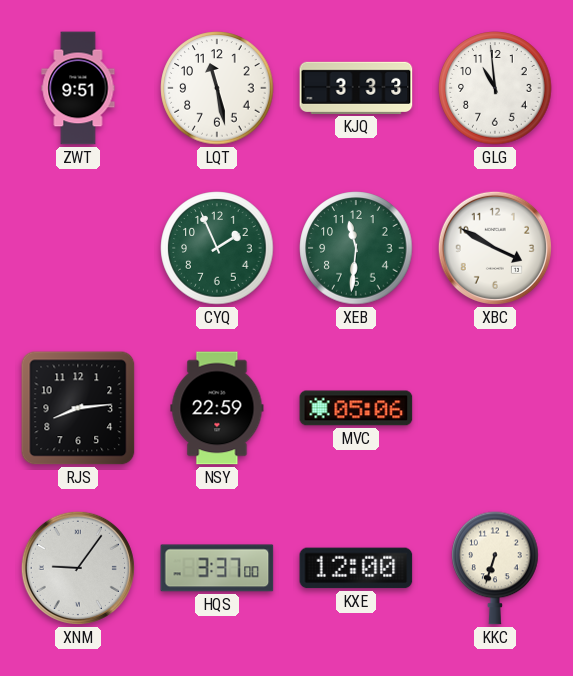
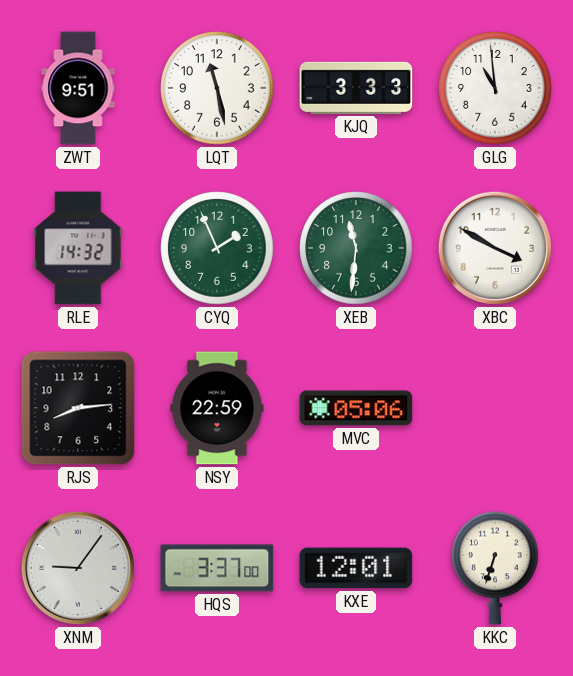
RLE: none -> 14:32
KXE: 12:00 -> 12:01
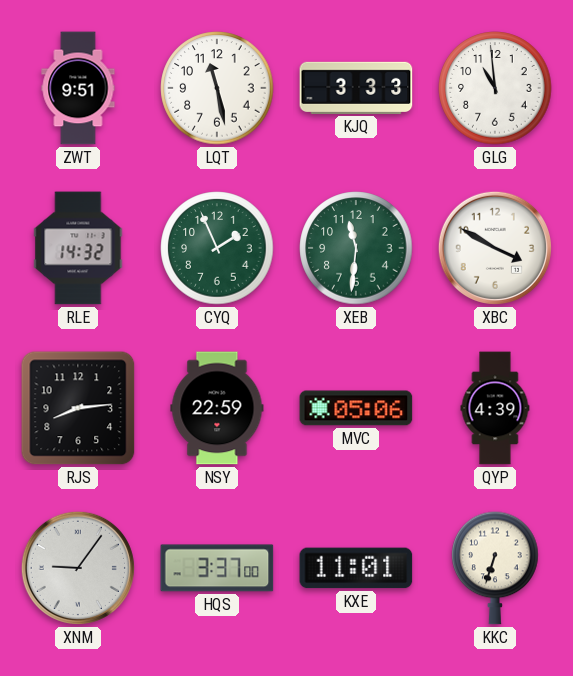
QYP: none -> 4:39
KXE: 12:01 -> 11:01
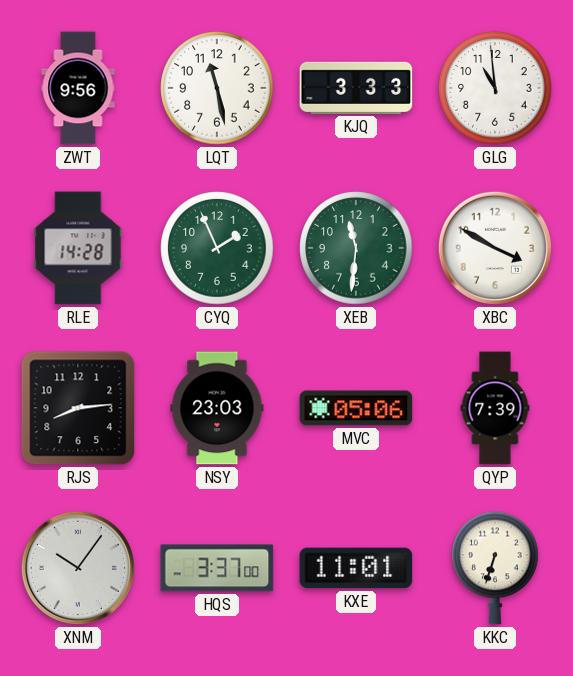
ZWT: 9:51 -> 9:56
RLE: 14:32 -> 14:28
NSY: 22:59 -> 23:03
QYP: 4:39 -> 7:39
XNM: 9:06 -> 10:06
